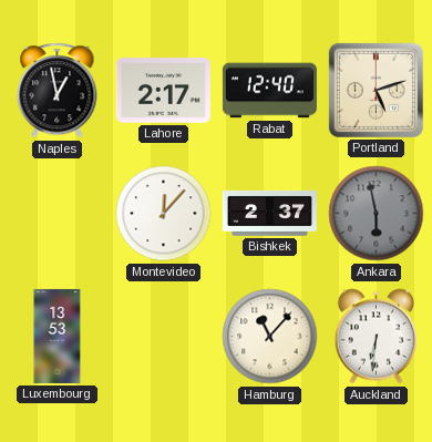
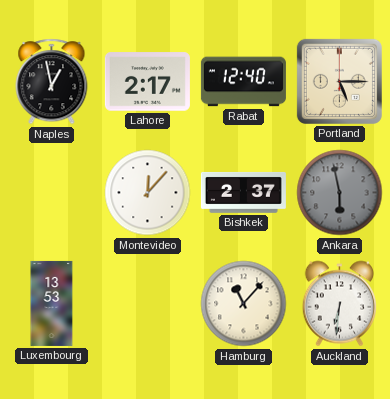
Portland: 5:12 -> 5:15
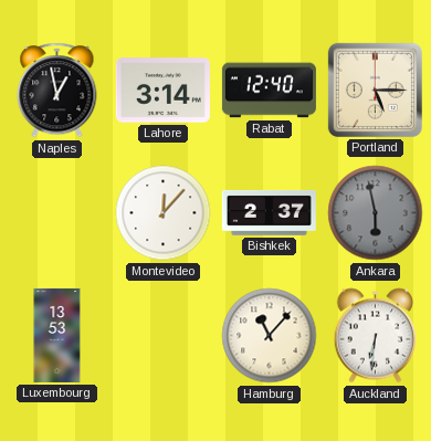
Lahore: 2:17 -> 3:14
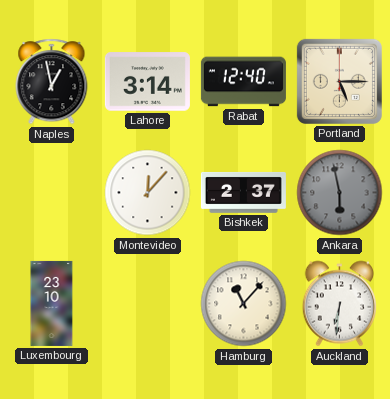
Luxembourg: 13:53 -> 23:10
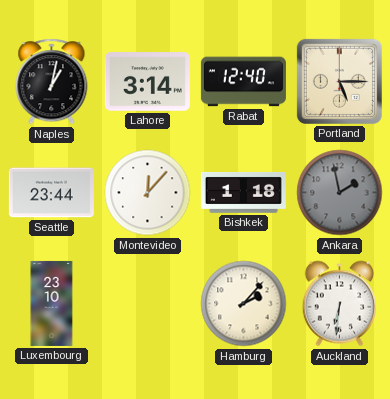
Naples: 12:58 -> 1:02
Seattle: none -> 23:44
Bishkek: 2:37 -> 1:18
Ankara: 5:58 -> 1:58
Hamburg: 11:07 -> 2:07
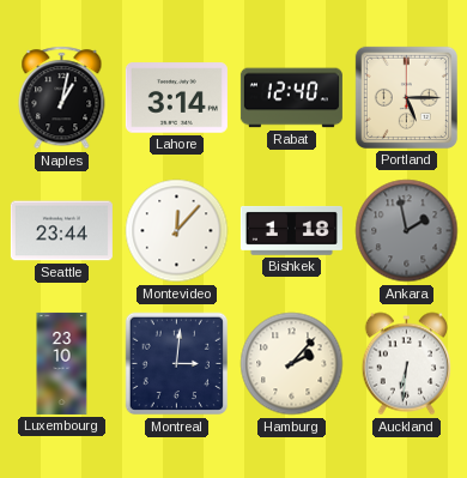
Montreal: none -> 3:01
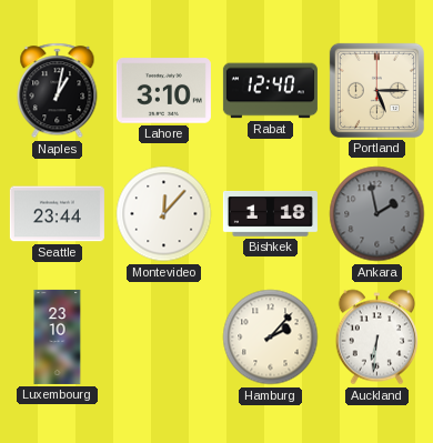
Lahore: 3:14 -> 3:10
Montreal: 3:01 -> none
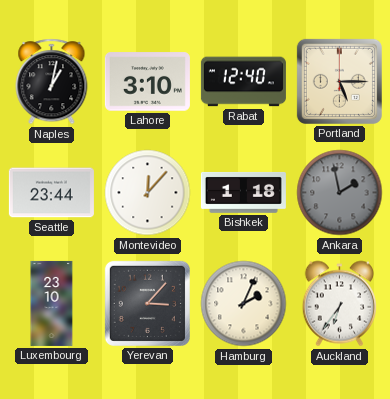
Yerevan: none -> 3:07
Hamburg: 2:07 -> 2:04
Auckland: 6:31 -> 6:36
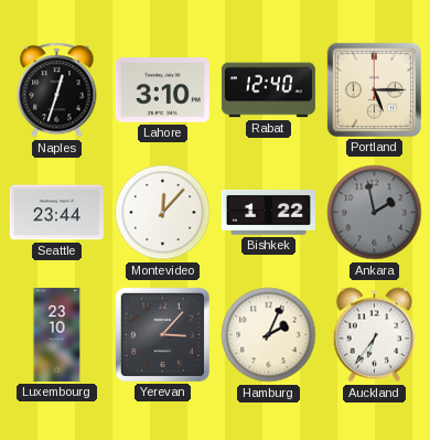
Naples: 1:02 -> 12:33
Bishkek: 1:18 -> 1:22
